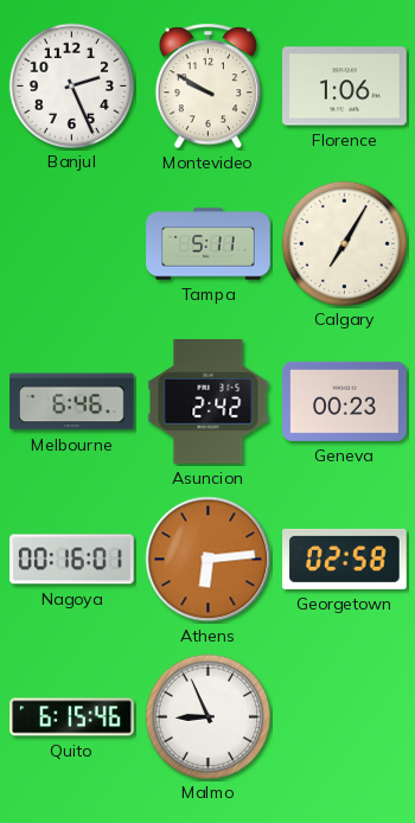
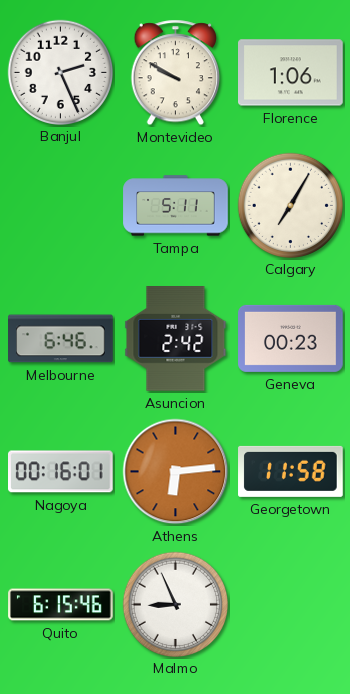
Georgetown: 02:58 -> 11:58
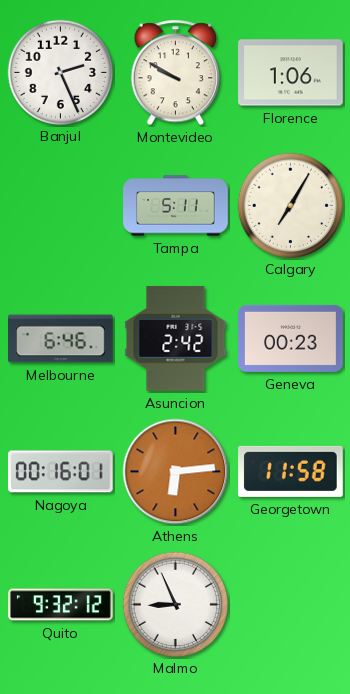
Quito: 6:15 -> 9:32
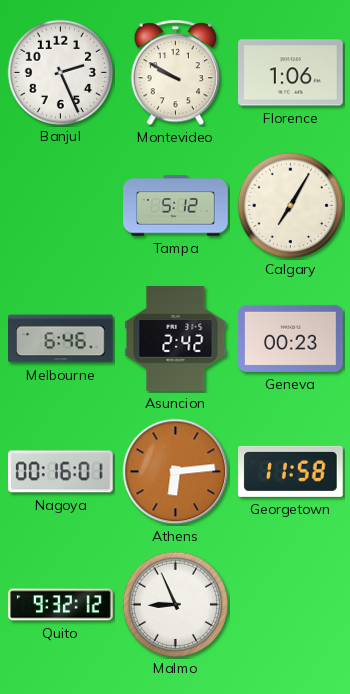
Tampa: 5:11 -> 5:12
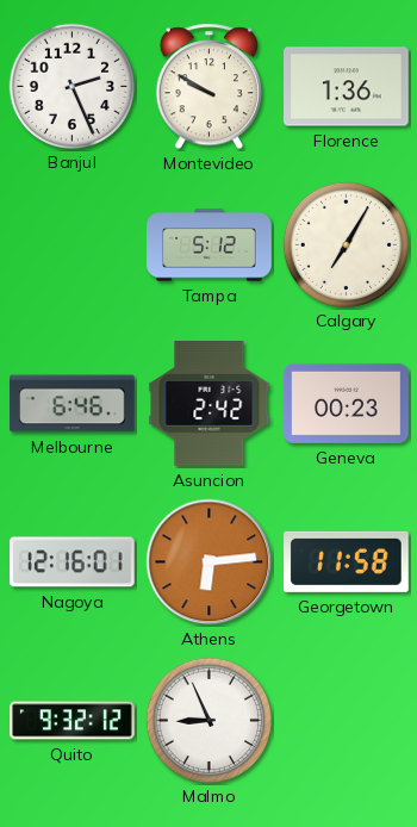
Florence: 1:06 -> 1:36
Nagoya: 00:16 -> 12:16
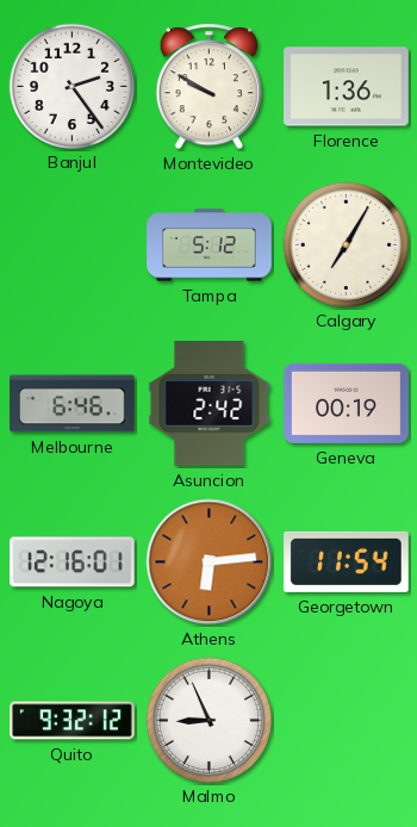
Banjul: 2:26 -> 2:24
Geneva: 00:23 -> 00:19
Georgetown: 11:58 -> 11:54
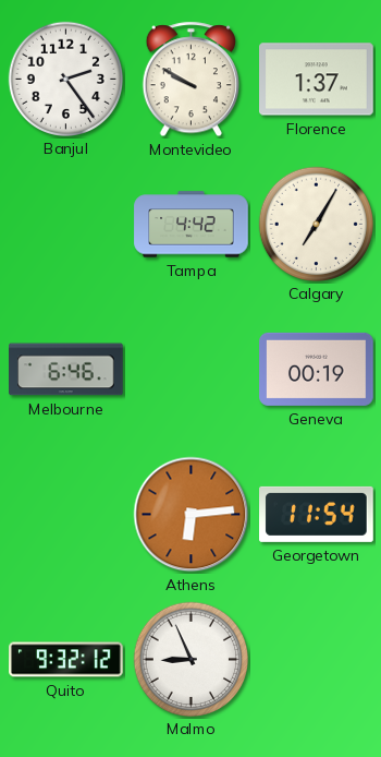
Florence: 1:36 -> 1:37
Tampa: 5:12 -> 4:42
Asuncion: 2:42 -> none
Nagoya: 12:16 -> none
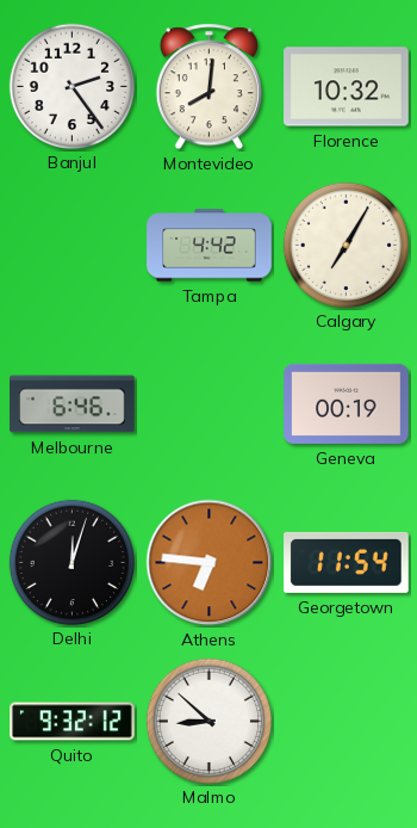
Montevideo: 9:50 -> 8:01
Florence: 1:37 -> 10:32
Delhi: none -> 12:03
Athens: 6:14 -> 6:46
Malmo: 8:56 -> 8:52
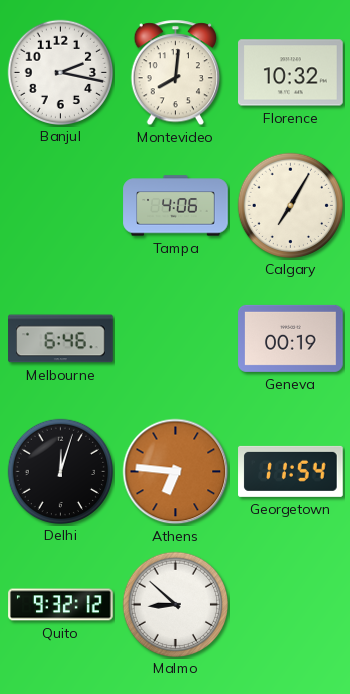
Banjul: 2:24 -> 2:17
Tampa: 4:42 -> 4:06
